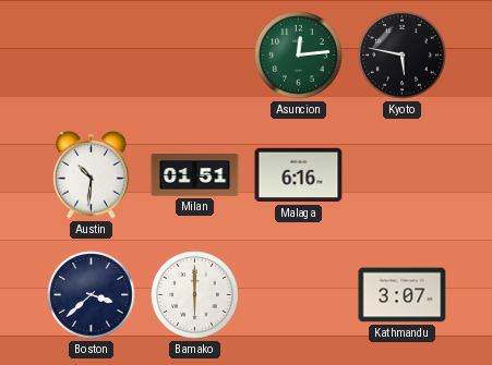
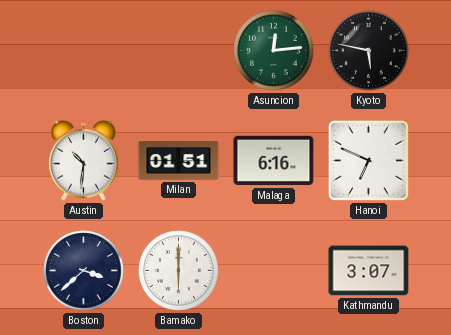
Hanoi: none -> 6:49
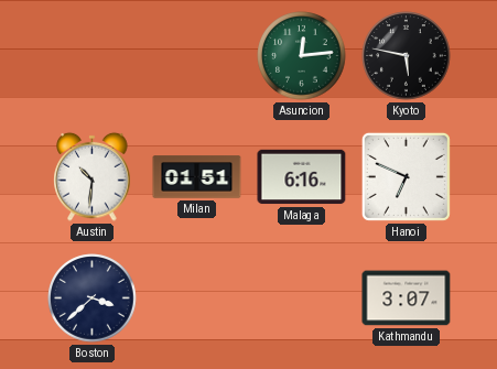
Bamako: 6:00 -> none
